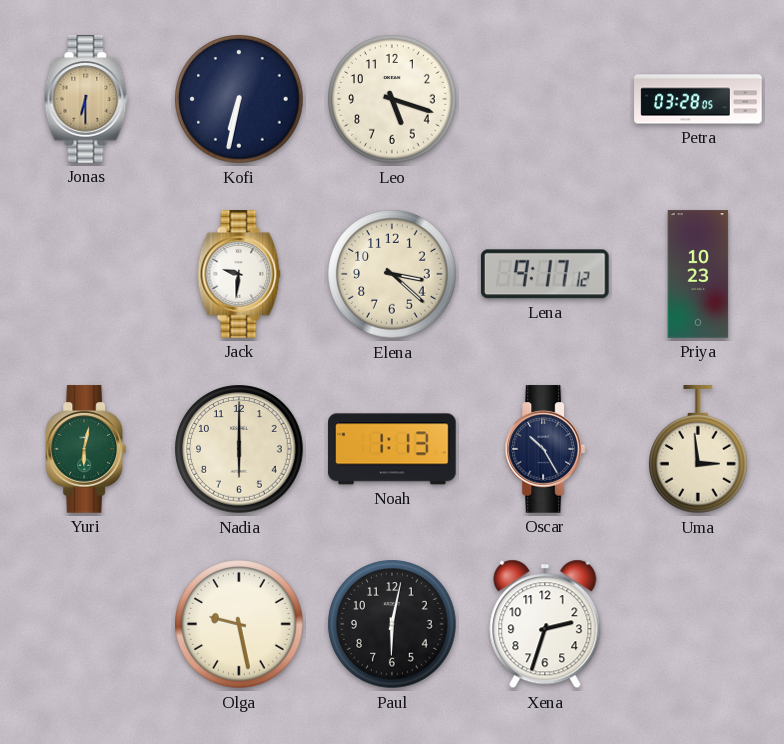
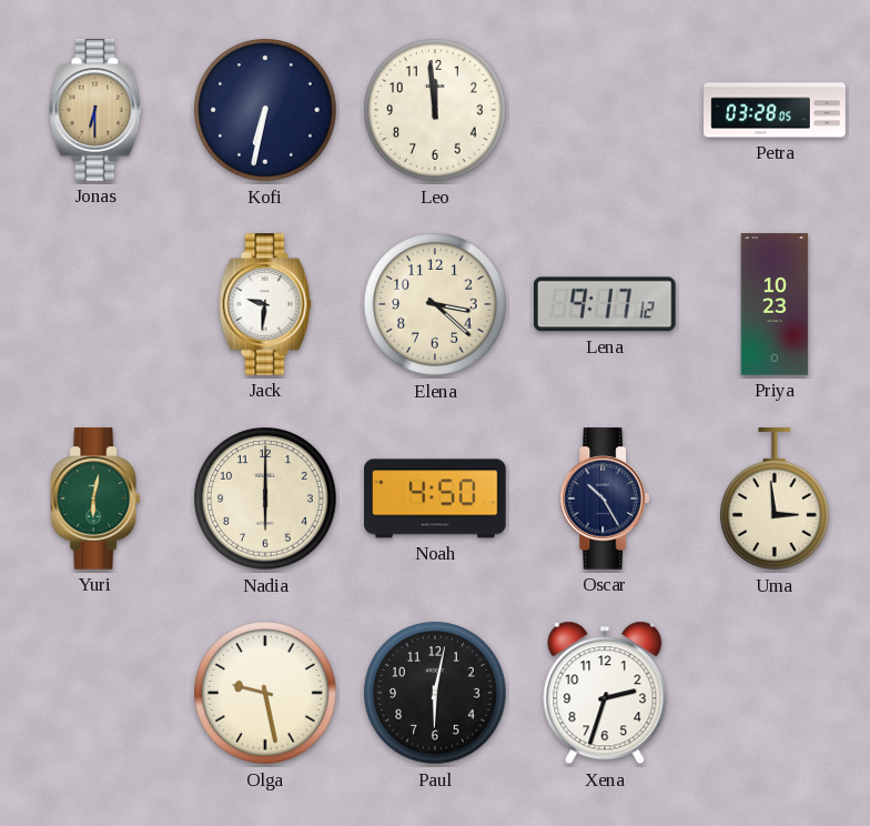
Leo: 5:18 -> 11:59
Noah: 1:13 -> 4:50
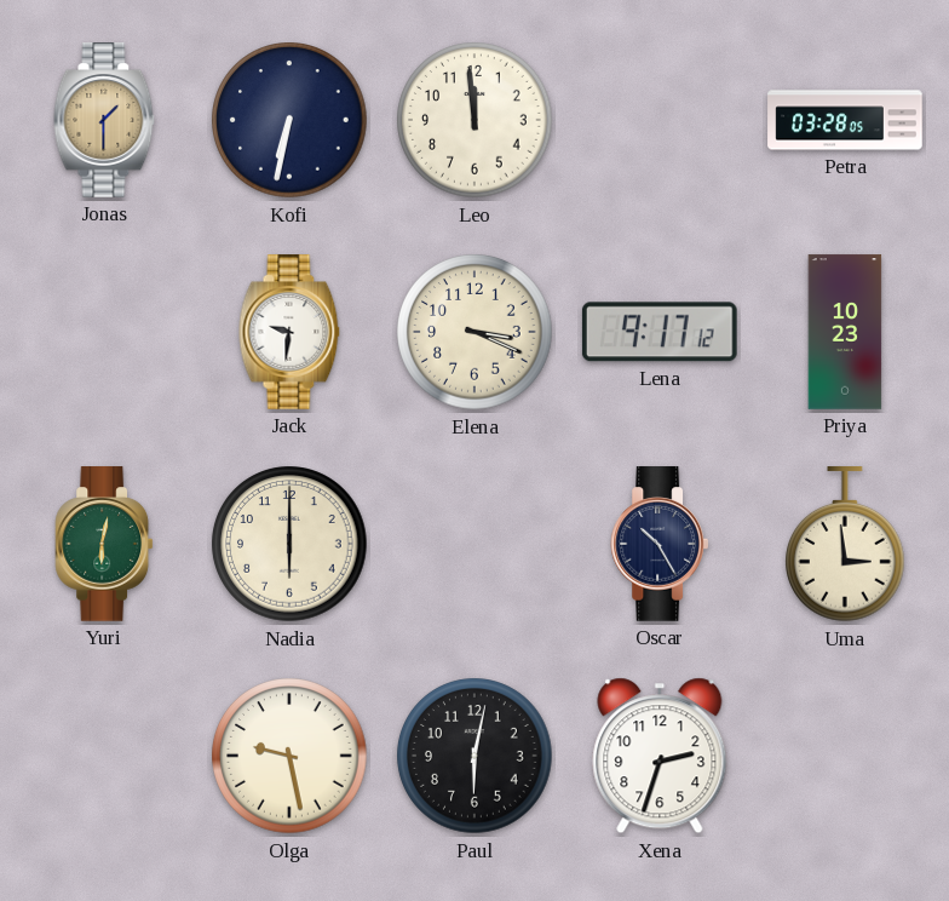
Jonas: 6:30 -> 1:30
Elena: 3:22 -> 3:19
Noah: 4:50 -> none
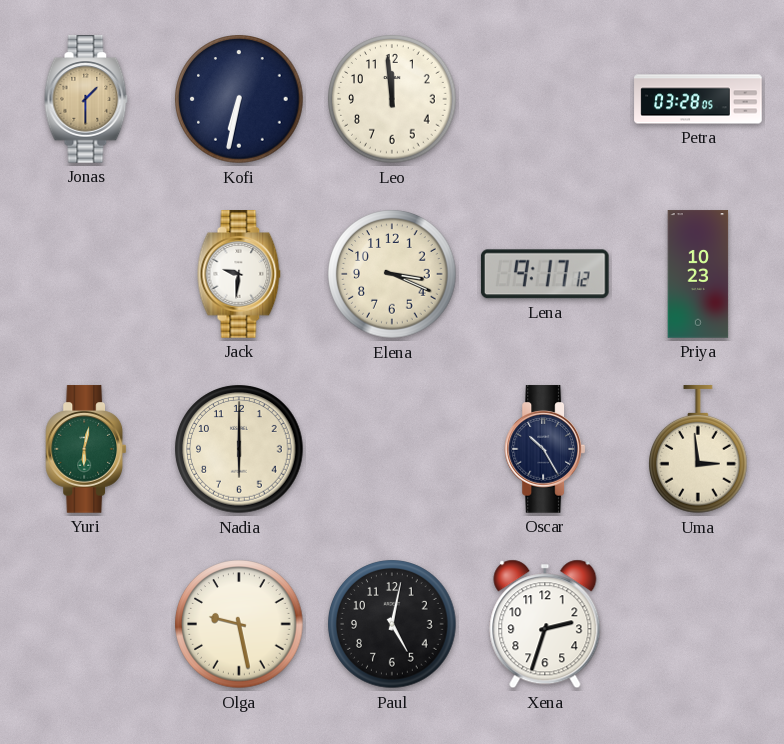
Paul: 6:02 -> 5:02
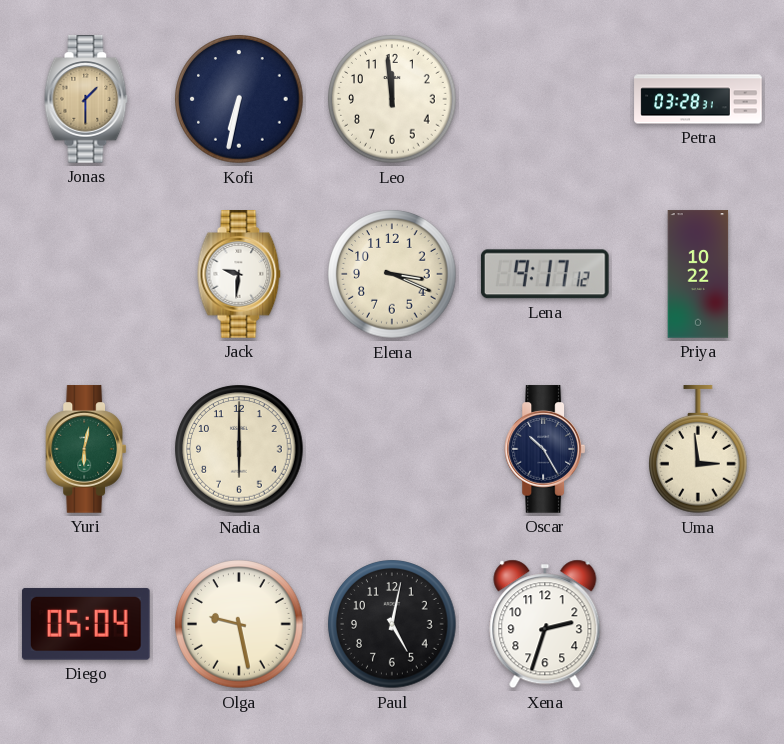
Petra: 03:28:05 -> 03:28:31
Priya: 10:23 -> 10:22
Diego: none -> 05:04
